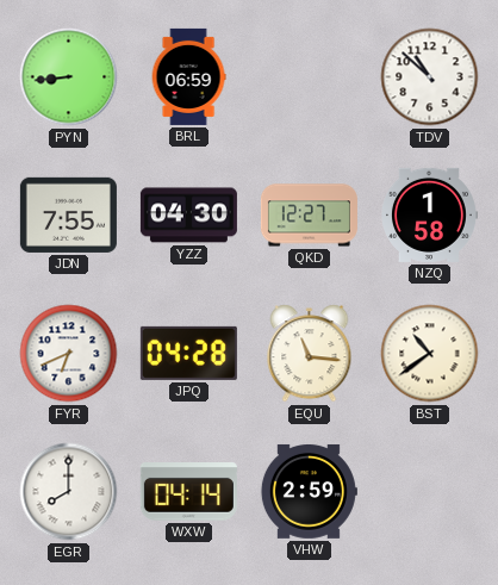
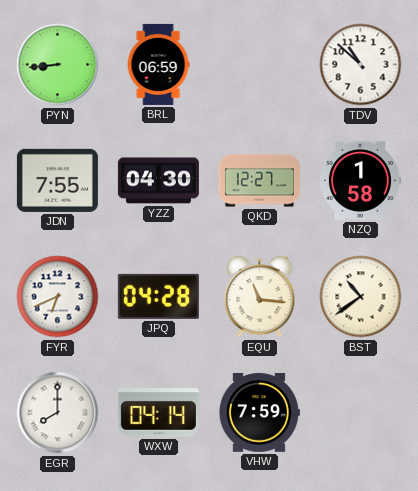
VHW: 2:59 -> 7:59
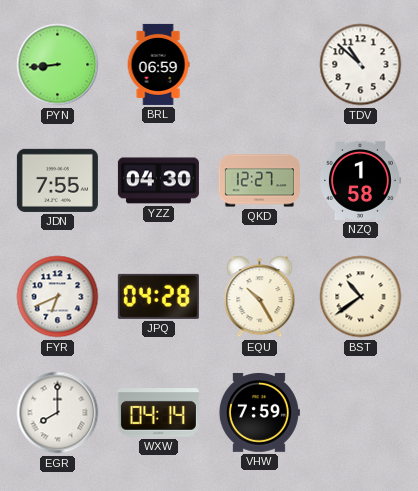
EQU: 11:16 -> 10:25
